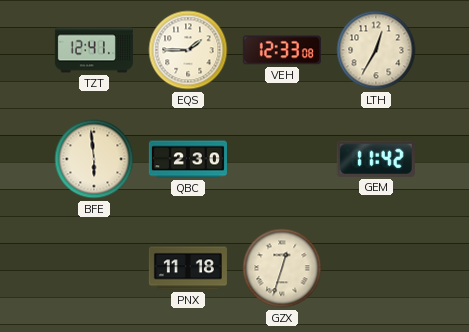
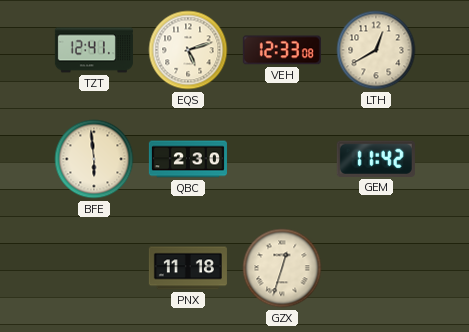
EQS: 1:45 -> 5:12
LTH: 12:35 -> 12:40
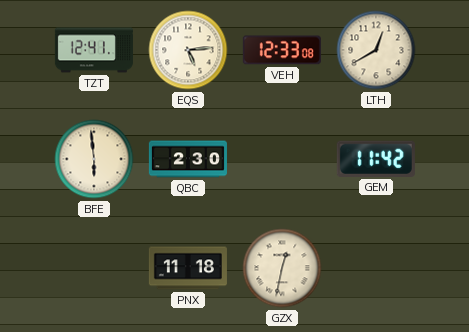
EQS: 5:12 -> 5:14
GZX: 12:33 -> 12:32
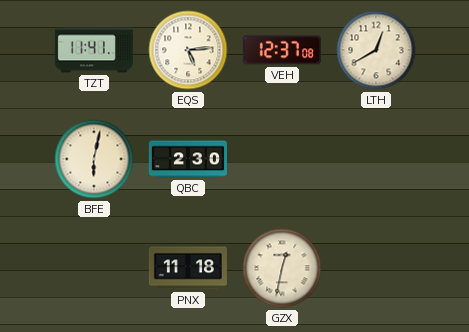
TZT: 12:41 -> 11:41
VEH: 12:33 -> 12:37
BFE: 5:59 -> 6:02
GEM: 11:42 -> none
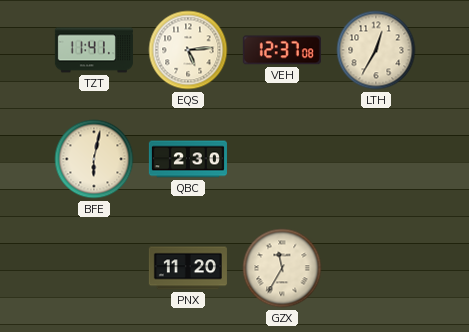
LTH: 12:40 -> 12:35
PNX: 11:18 -> 11:20
GZX: 12:32 -> 11:35
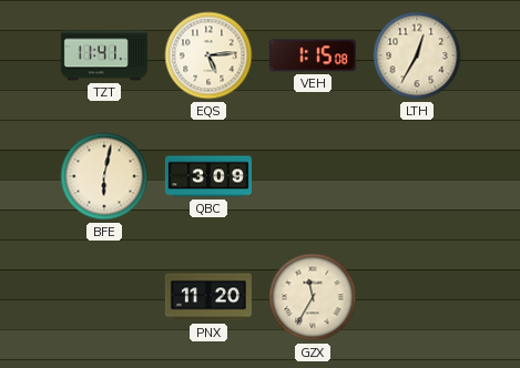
VEH: 12:37 -> 1:15
QBC: 2:30 -> 3:09
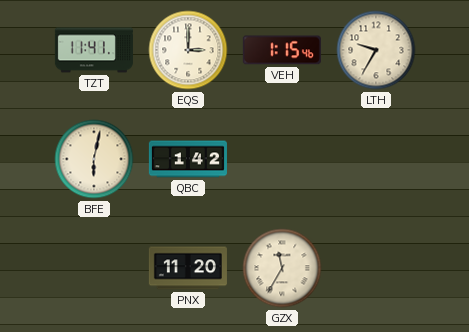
EQS: 5:14 -> 3:00
VEH: 1:15:08 -> 1:15:46
LTH: 12:35 -> 9:35
QBC: 3:09 -> 1:42
